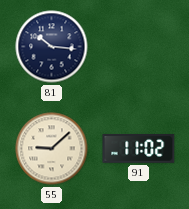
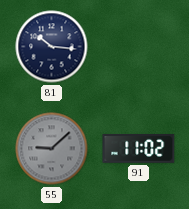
55 dial: cream -> grey
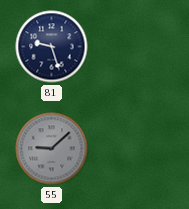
81: 10:16 -> 9:27
91: 11:02 -> none
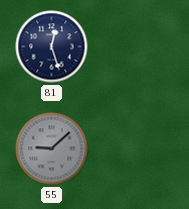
81: 9:27 -> 12:27
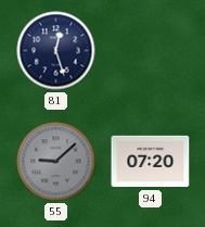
94: none -> 07:20
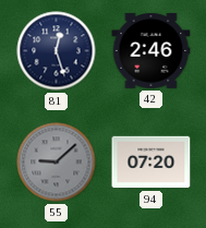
42: none -> 2:46
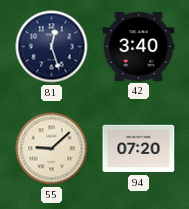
42: 2:46 -> 3:40
55 dial: grey -> cream
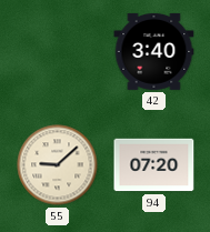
81: 12:27 -> none
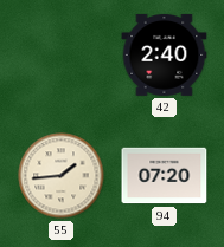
42: 3:40 -> 2:40
55: 9:08 -> 1:44
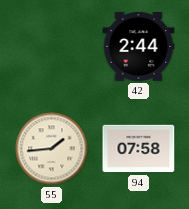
42: 2:40 -> 2:44
94: 07:20 -> 07:58
